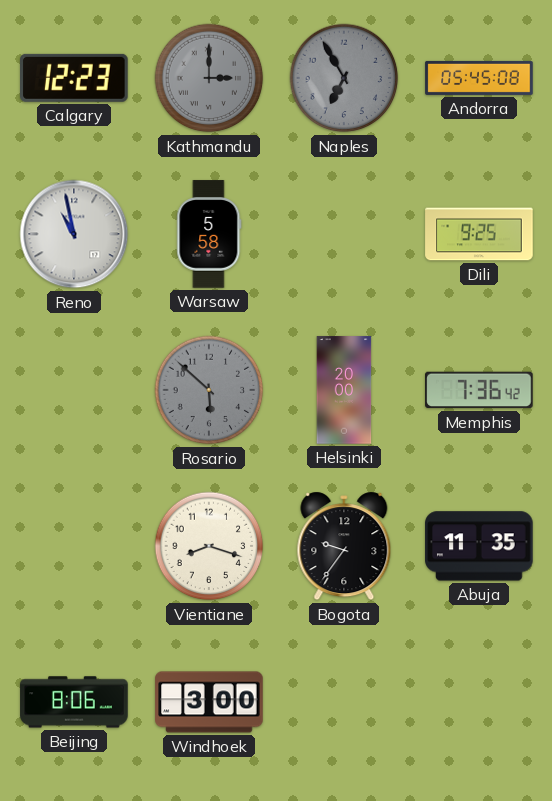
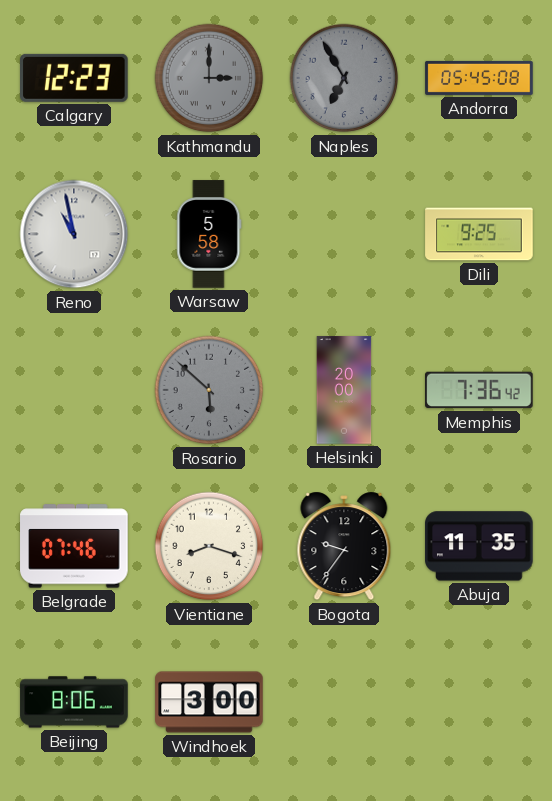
Belgrade: none -> 07:46
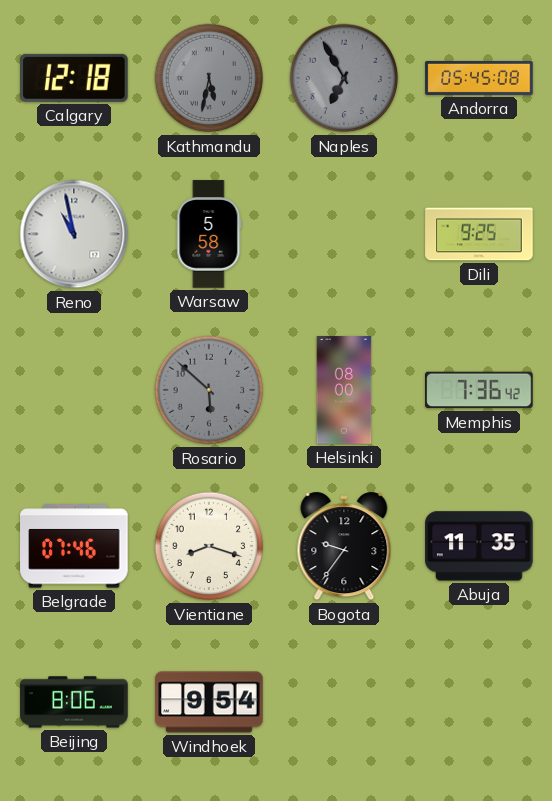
Calgary: 12:23 -> 12:18
Kathmandu: 3:00 -> 5:32
Helsinki: 20:00 -> 08:00
Windhoek: 3:00 -> 9:54
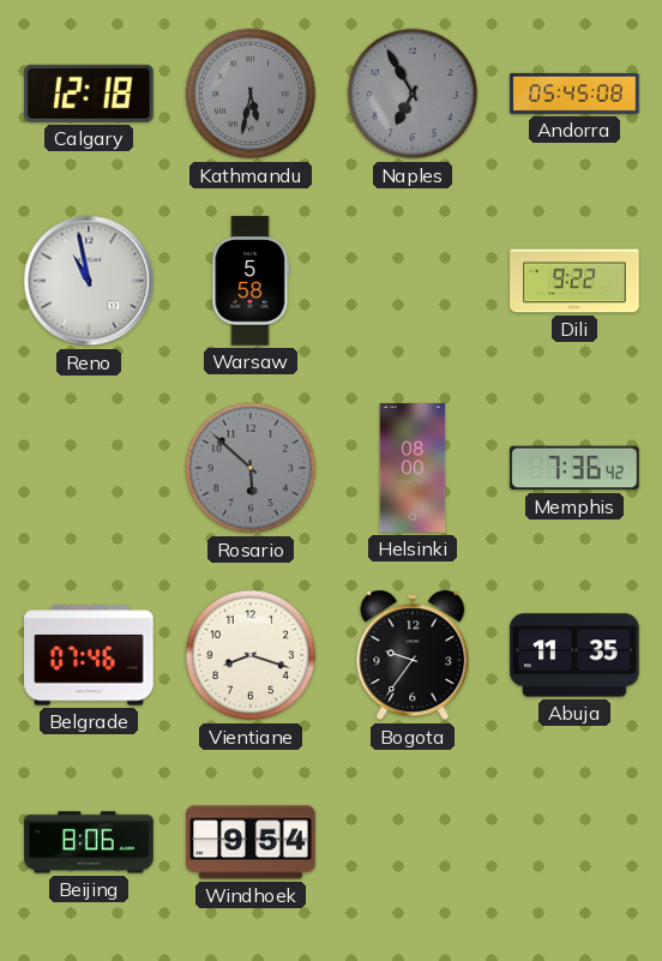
Dili: 9:25 -> 9:22
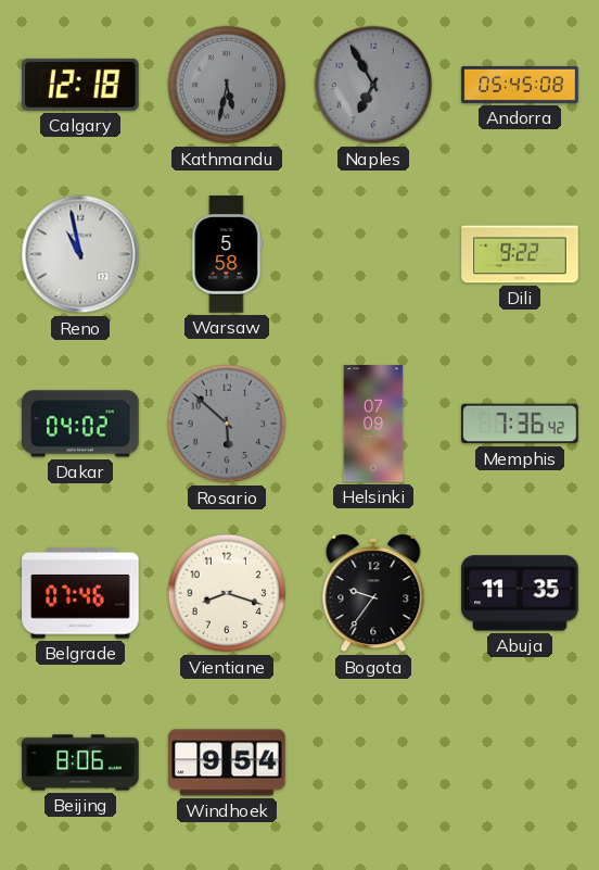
Dakar: none -> 04:02
Helsinki: 08:00 -> 07:09
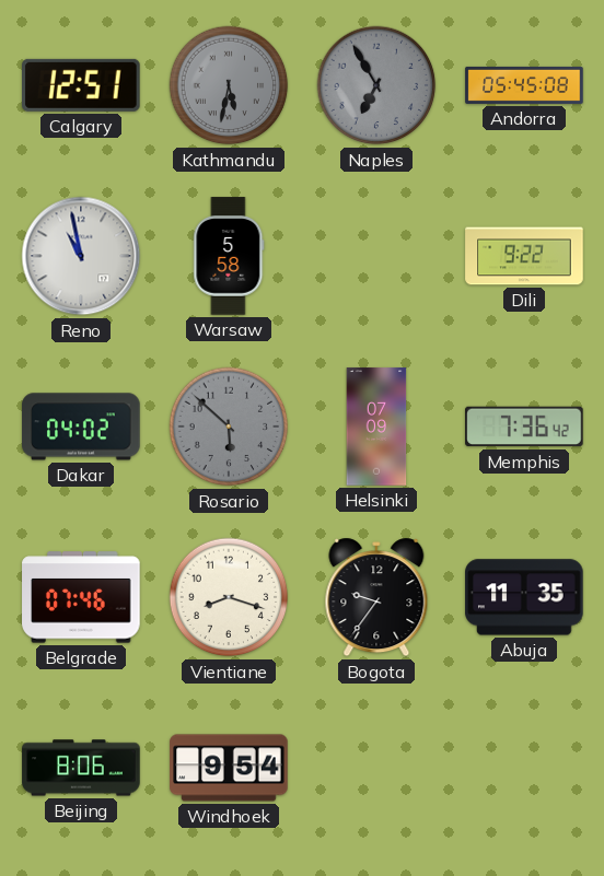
Calgary: 12:18 -> 12:51
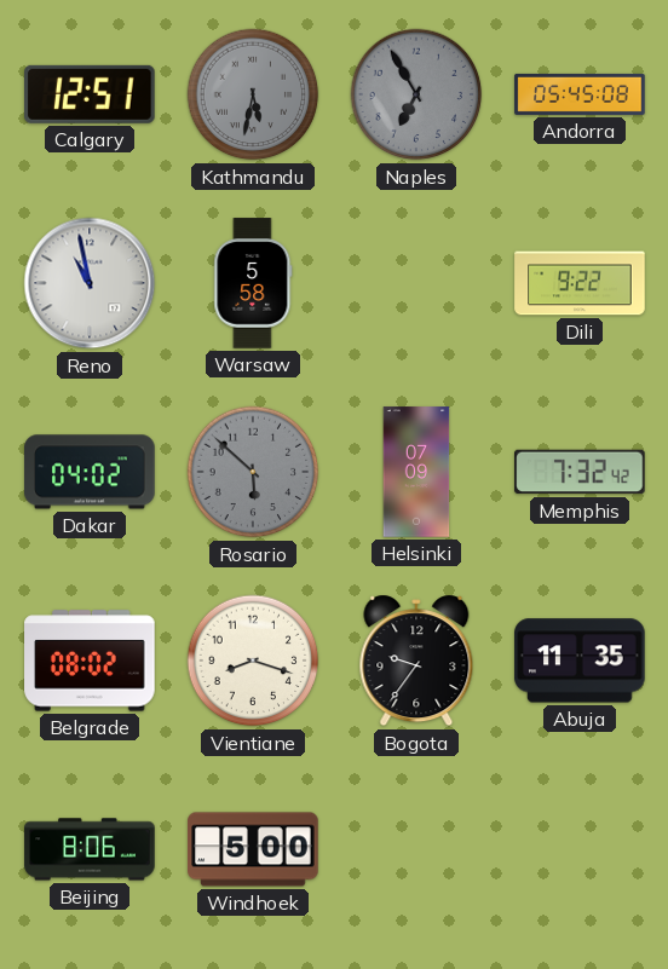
Memphis: 7:36 -> 7:32
Belgrade: 07:46 -> 08:02
Windhoek: 9:54 -> 5:00
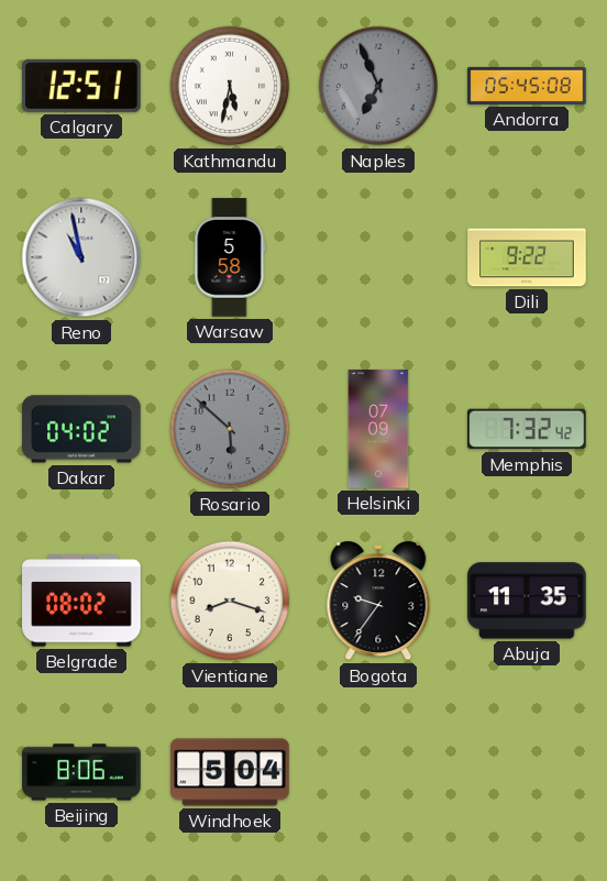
Kathmandu dial: grey -> white
Naples: 6:55 -> 6:56
Windhoek: 5:00 -> 5:04
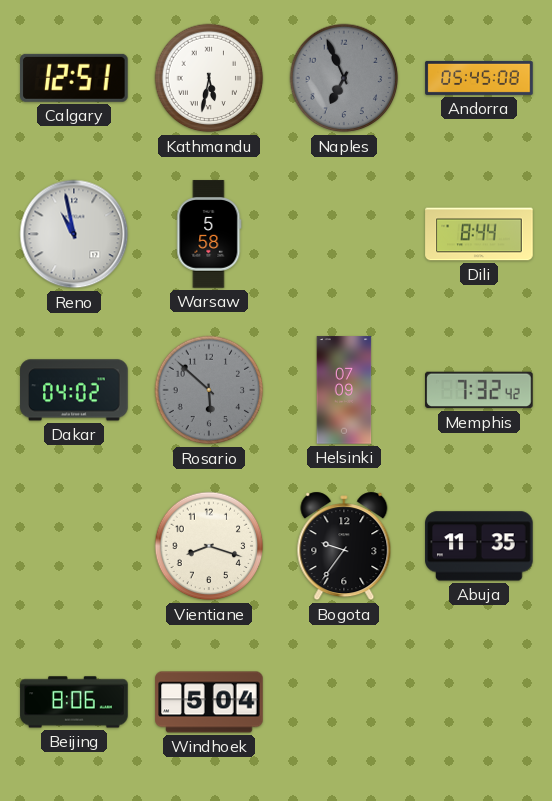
Dili: 9:22 -> 8:44
Belgrade: 08:02 -> none
